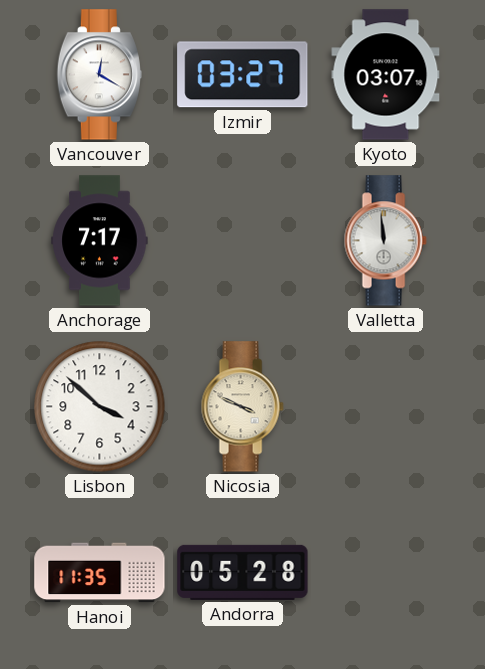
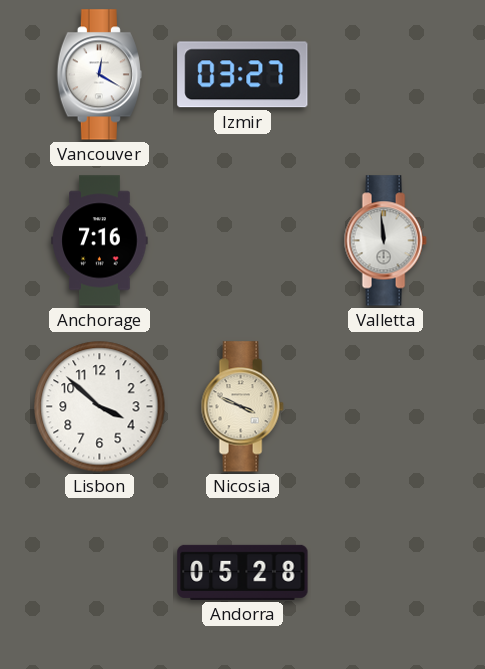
Kyoto: 03:07 -> none
Anchorage: 7:17 -> 7:16
Hanoi: 11:35 -> none
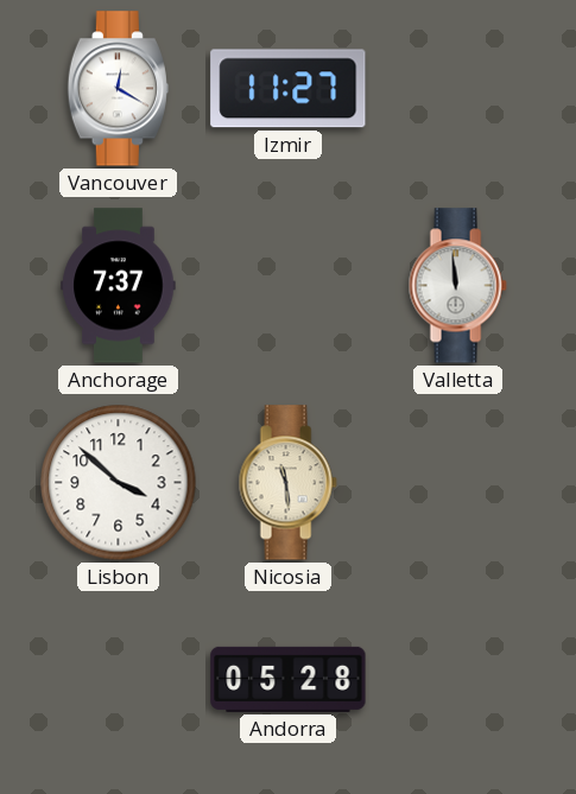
Izmir: 03:27 -> 11:27
Anchorage: 7:16 -> 7:37
Nicosia: 3:49 -> 11:29
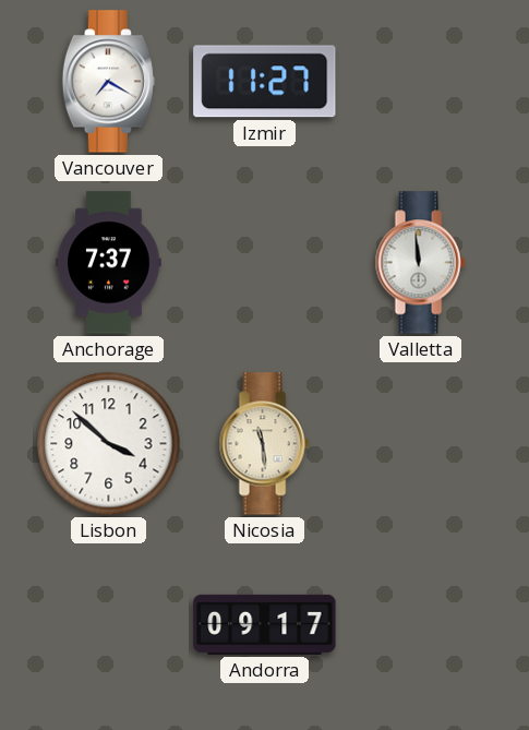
Vancouver: 12:20 -> 7:20
Andorra: 05:28 -> 09:17
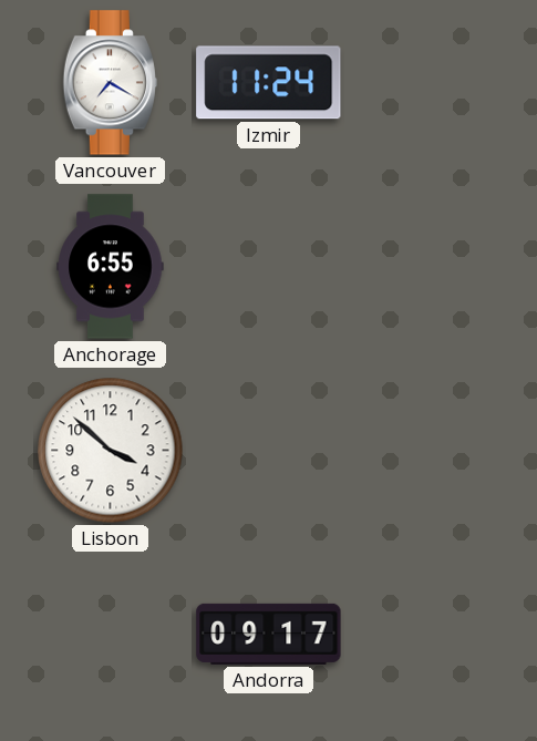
Izmir: 11:27 -> 11:24
Anchorage: 7:37 -> 6:55
Valletta: 11:59 -> none
Nicosia: 11:29 -> none
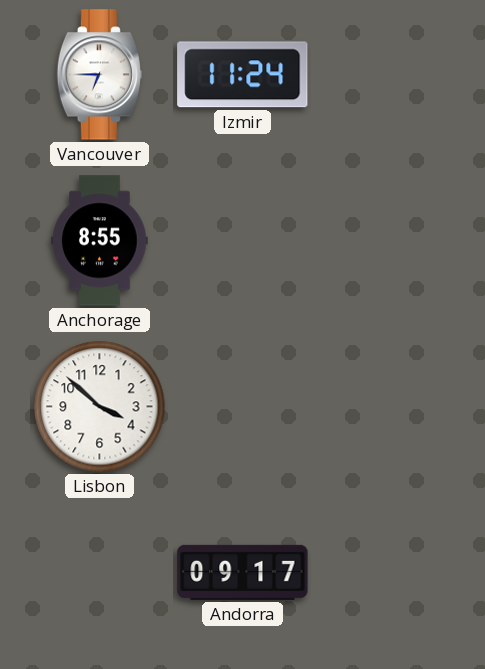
Vancouver: 7:20 -> 6:45
Anchorage: 6:55 -> 8:55
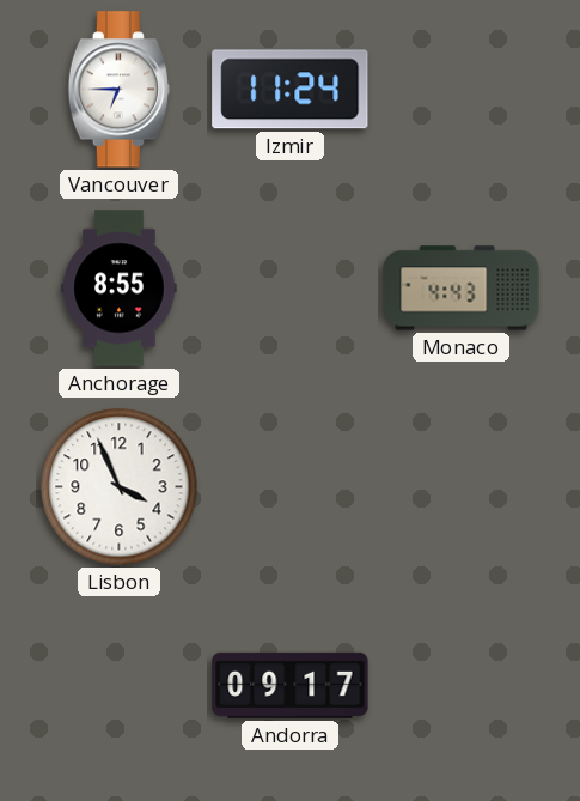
Monaco: none -> 4:43
Lisbon: 3:52 -> 3:56
